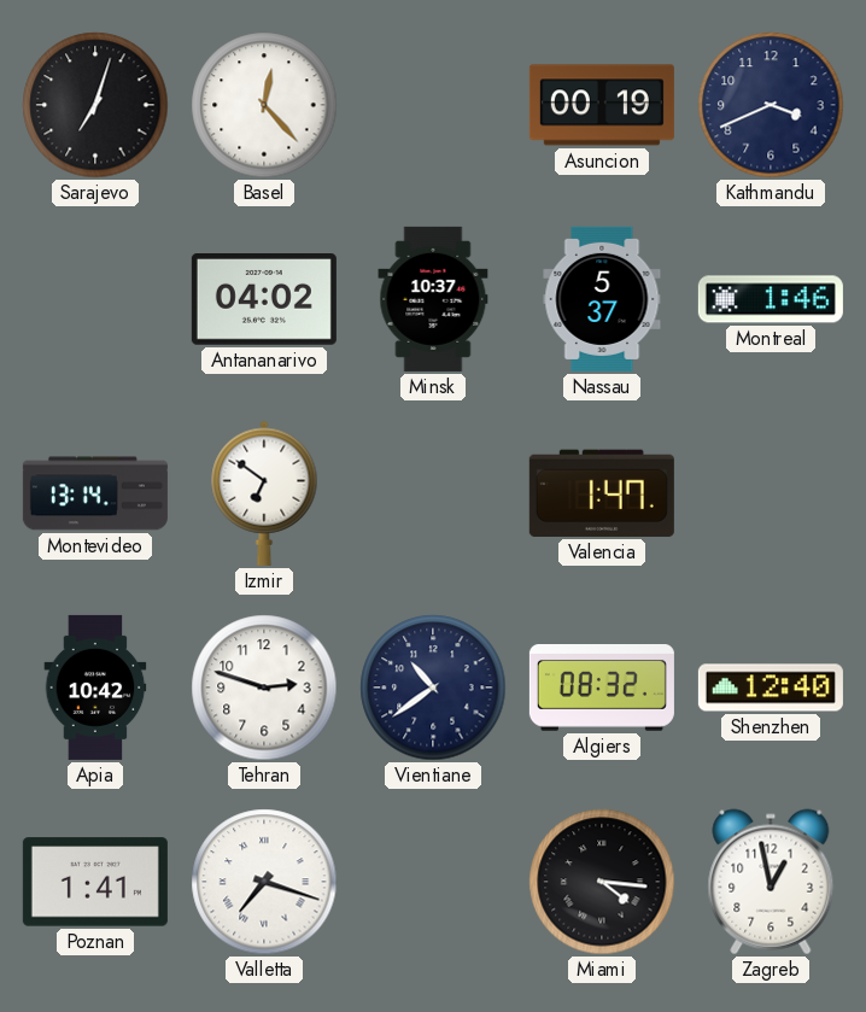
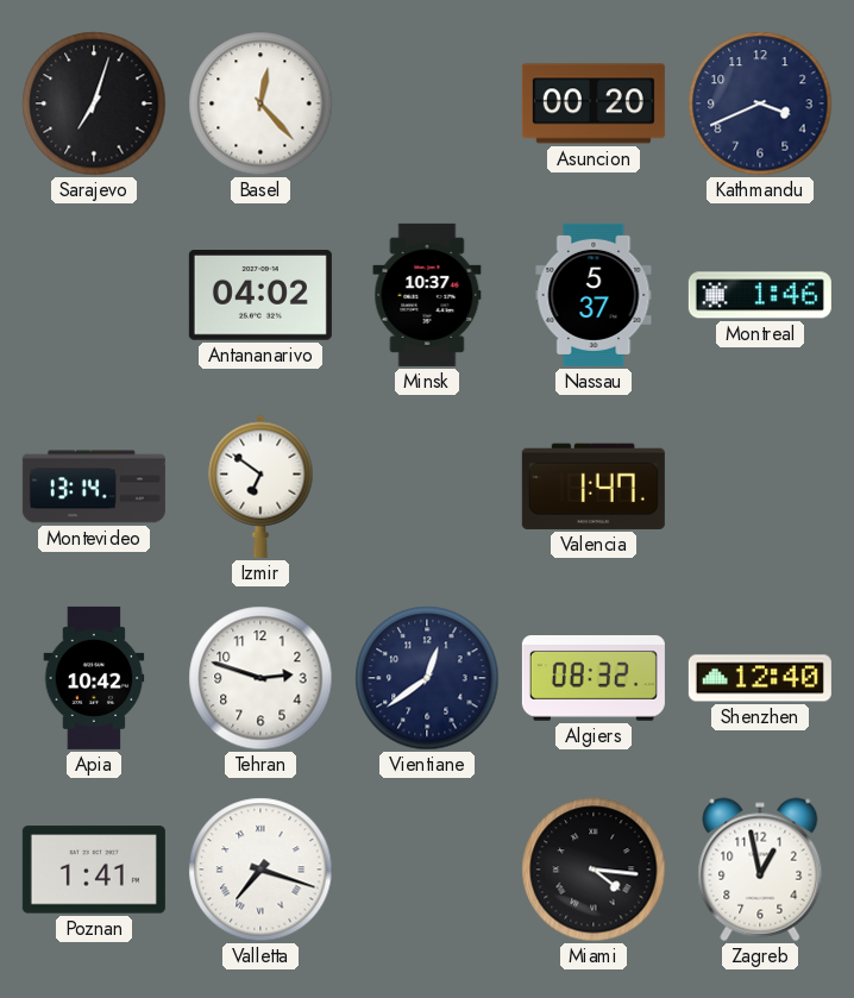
Asuncion: 00:19 -> 00:20
Vientiane: 10:39 -> 12:39
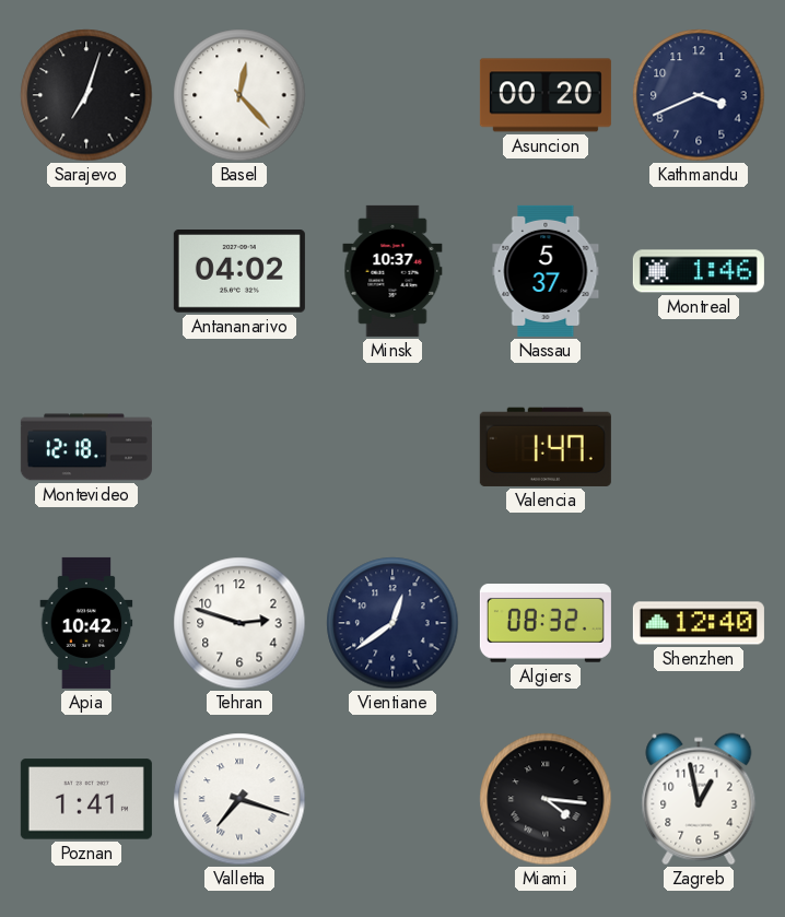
Montevideo: 13:14 -> 12:18
Izmir: 6:51 -> none
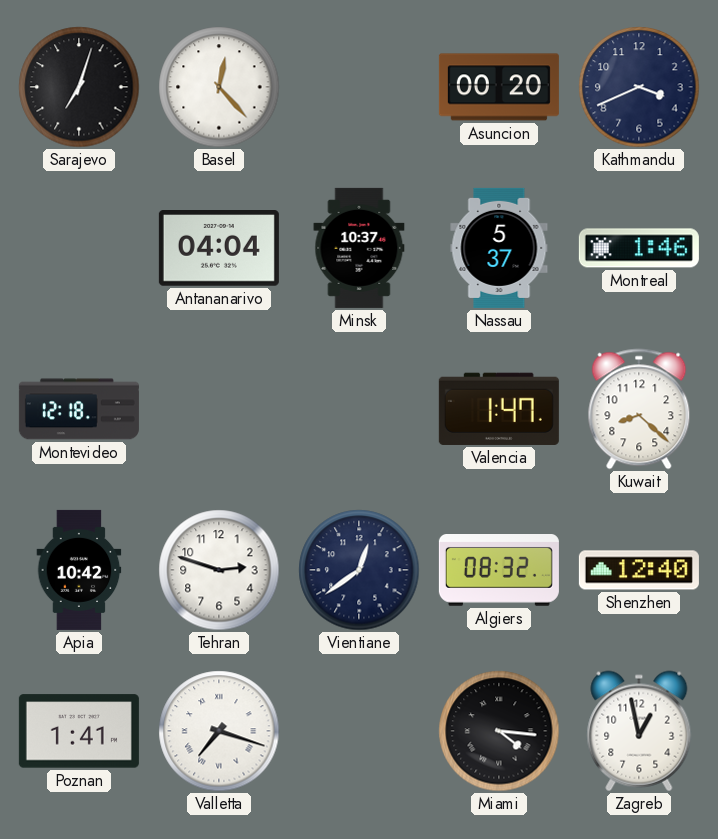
Antananarivo: 04:02 -> 04:04
Kuwait: none -> 8:22
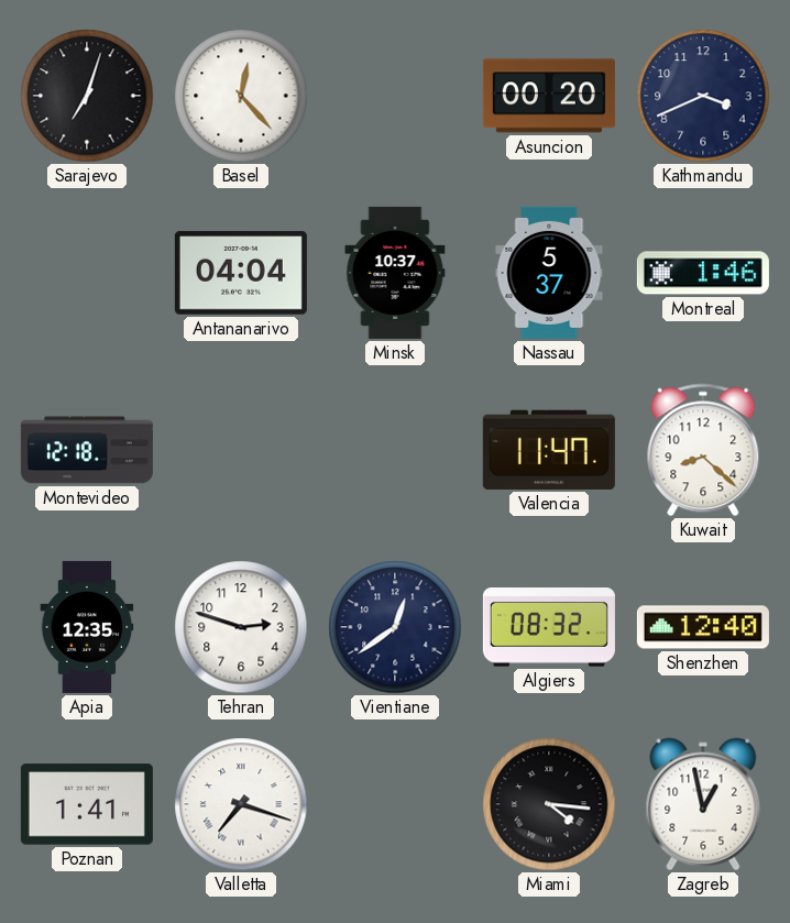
Valencia: 1:47 -> 11:47
Apia: 10:42 -> 12:35
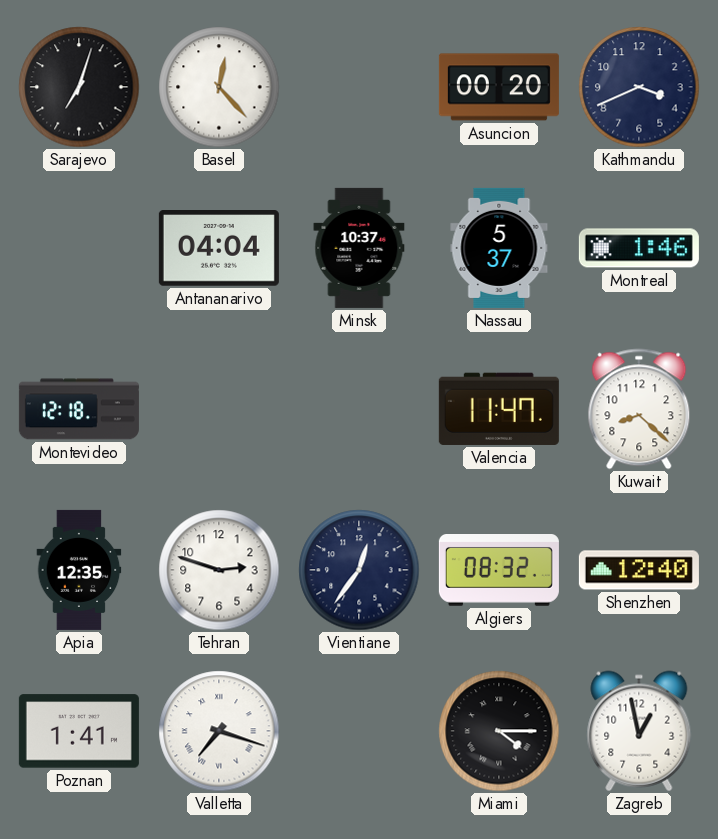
Vientiane: 12:39 -> 12:36
Miami: 4:16 -> 4:15
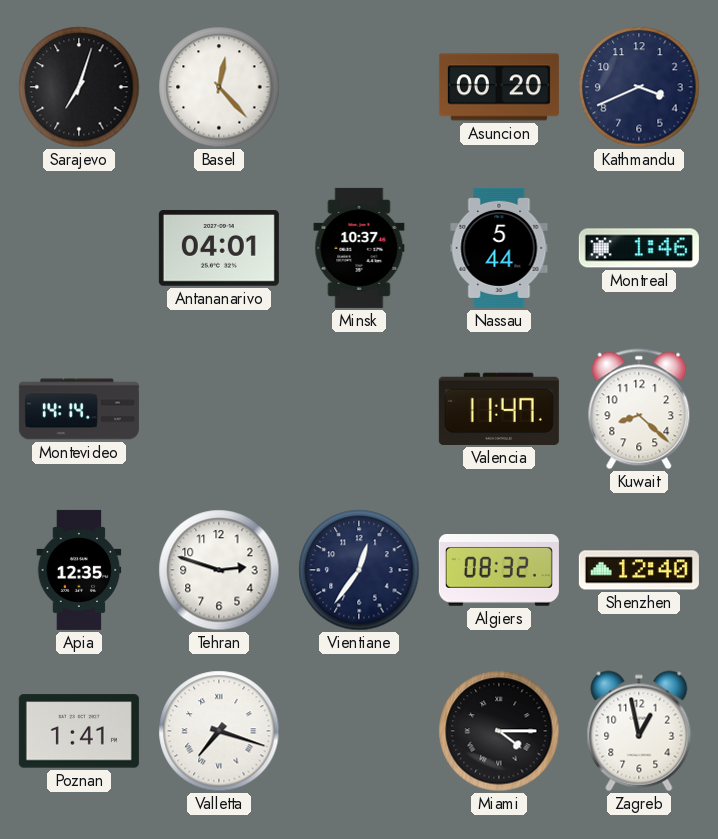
Antananarivo: 04:04 -> 04:01
Nassau: 5:37 -> 5:44
Montevideo: 12:18 -> 14:14
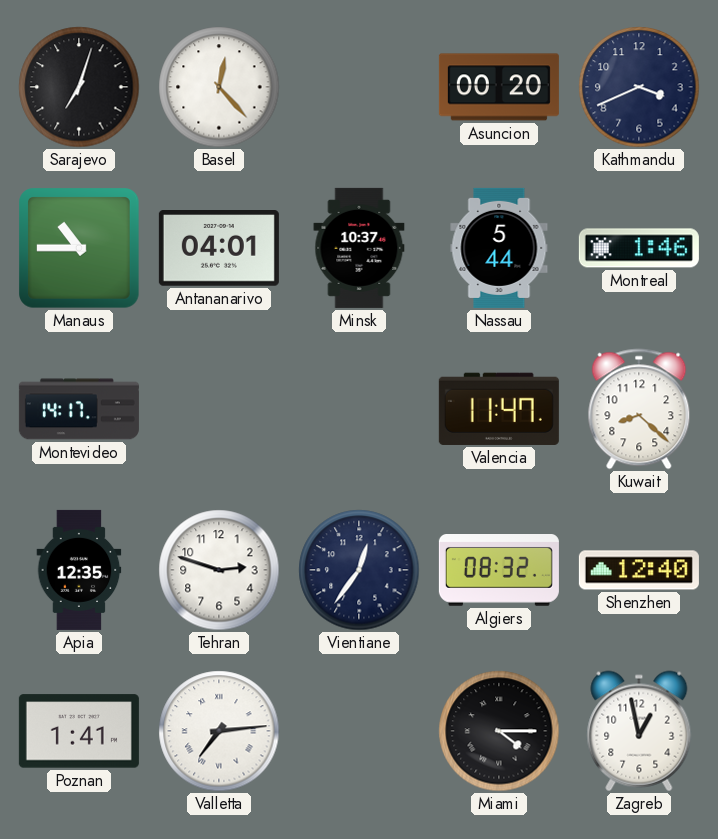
Manaus: none -> 10:45
Montevideo: 14:14 -> 14:17
Valletta: 7:18 -> 7:14
